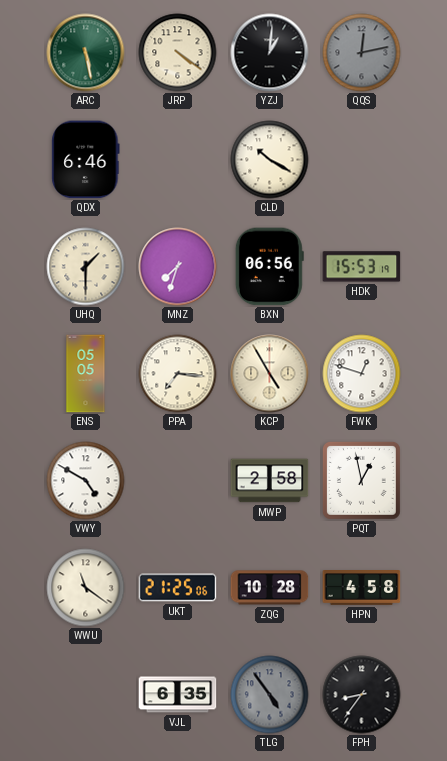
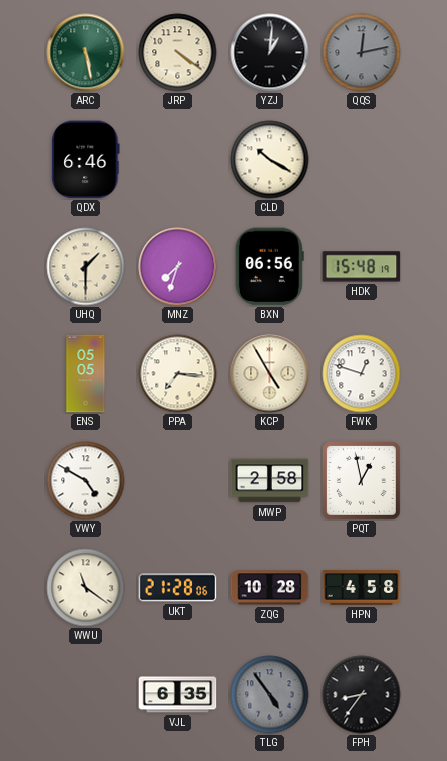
HDK: 15:53 -> 15:48
UKT: 21:25 -> 21:28
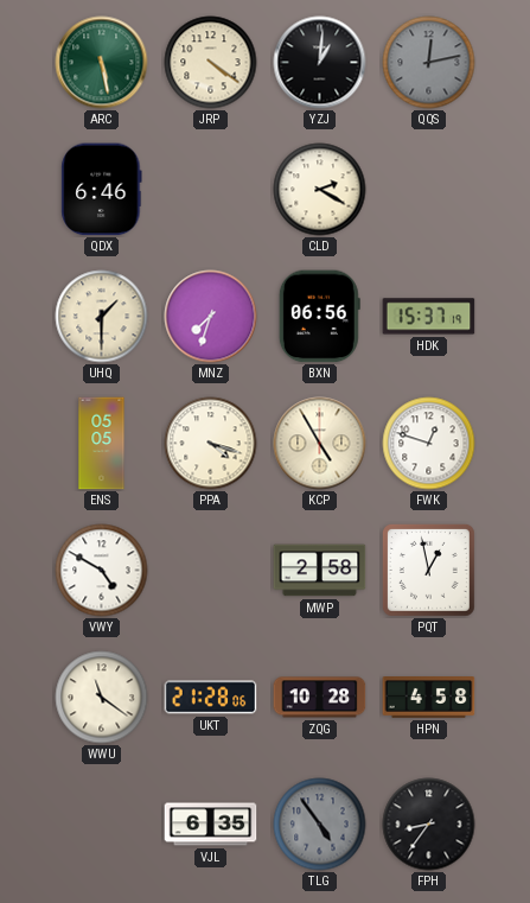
CLD: 10:20 -> 2:20
HDK: 15:48 -> 15:37
PPA: 7:16 -> 4:18
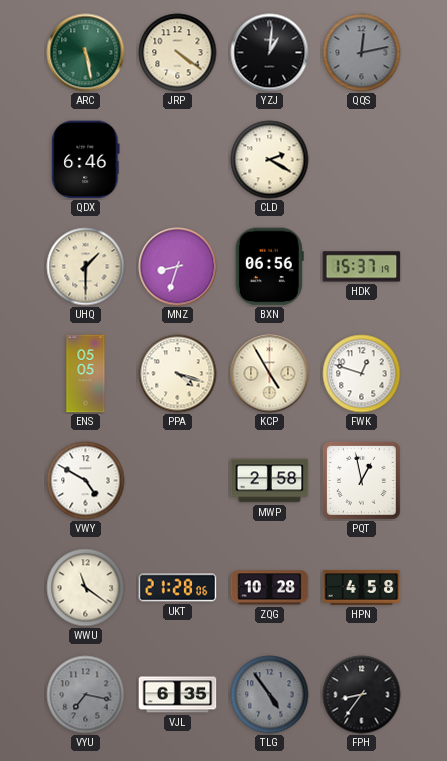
MNZ: 7:33 -> 8:33
VYU: none -> 7:17
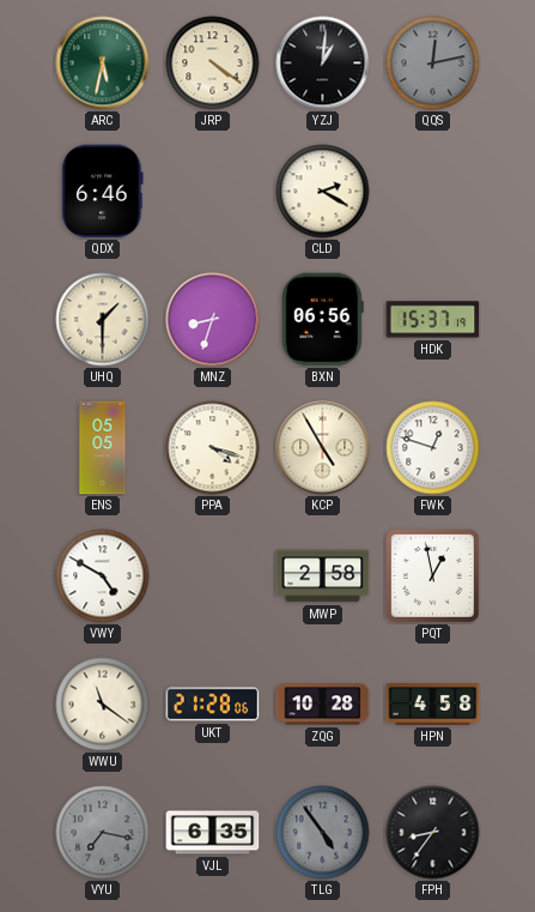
ARC: 5:28 -> 5:32
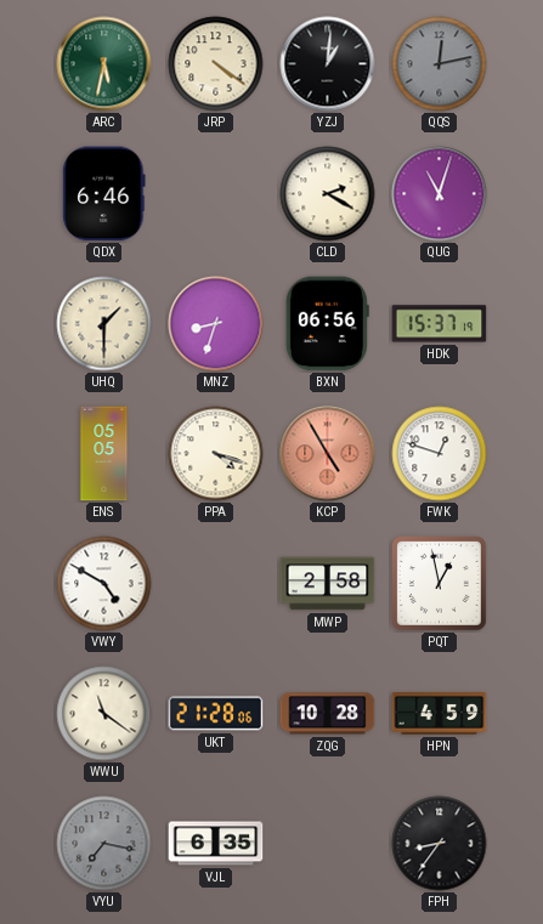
QUG: none -> 11:03
KCP dial: cream -> salmon
HPN: 4:58 -> 4:59
TLG: 4:54 -> none
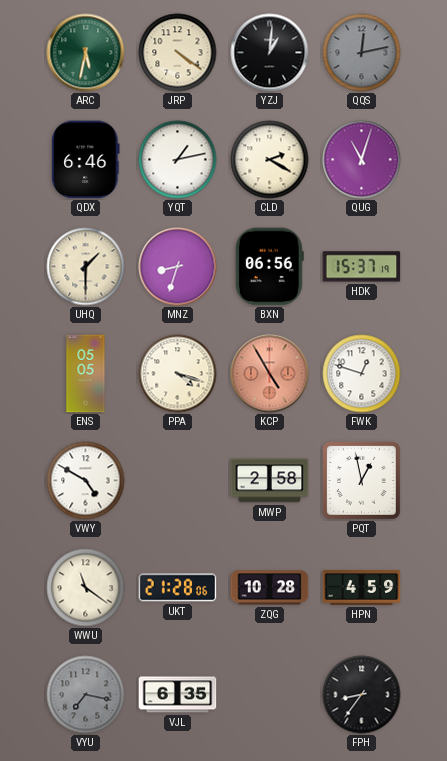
YQT: none -> 1:13
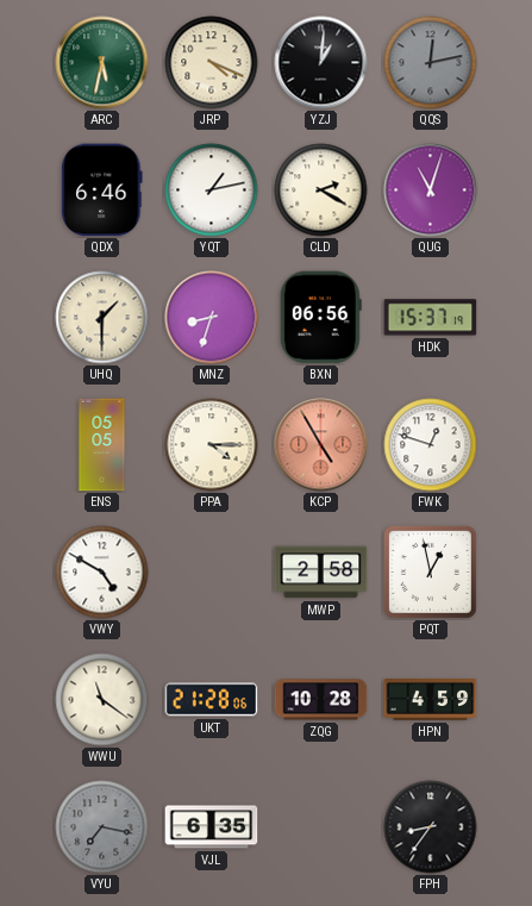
JRP: 4:21 -> 4:19
PPA: 4:18 -> 4:15
